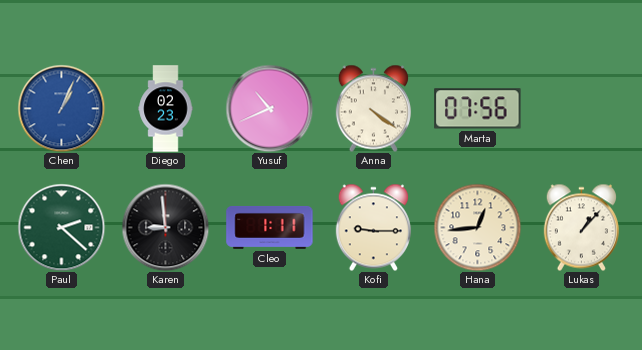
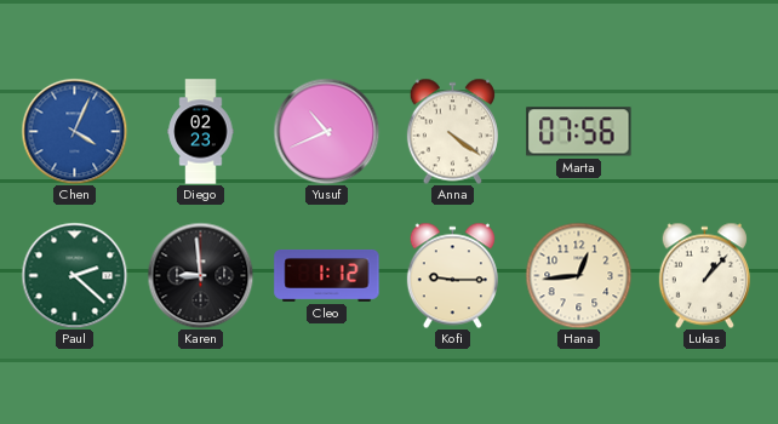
Chen: 1:04 -> 4:04
Cleo: 1:11 -> 1:12
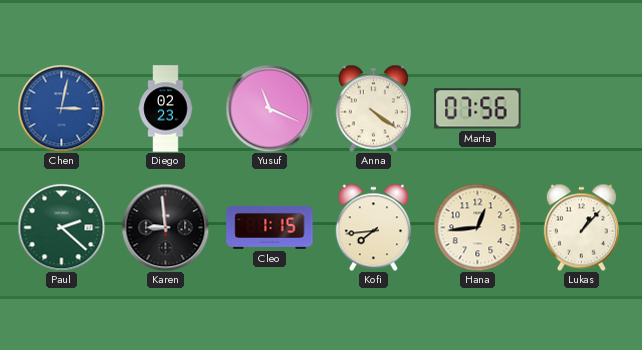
Chen: 4:04 -> 3:02
Yusuf: 10:41 -> 11:19
Cleo: 1:12 -> 1:15
Kofi: 9:15 -> 7:44
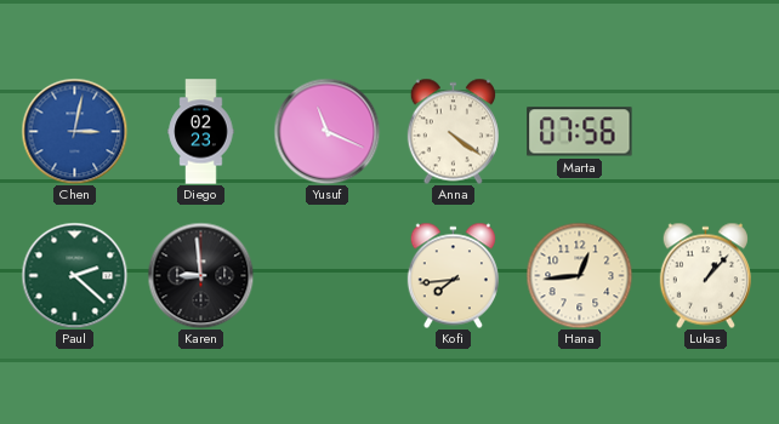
Cleo: 1:15 -> none
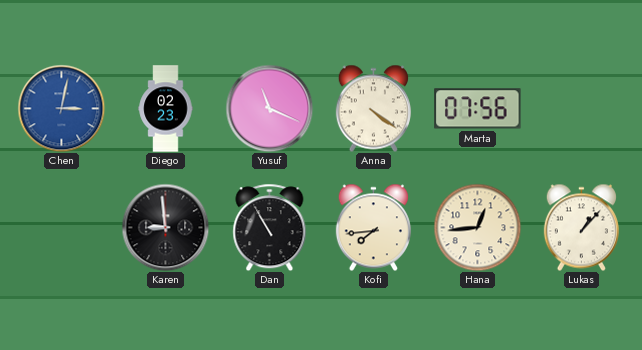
Paul: 2:22 -> none
Dan: none -> 10:55
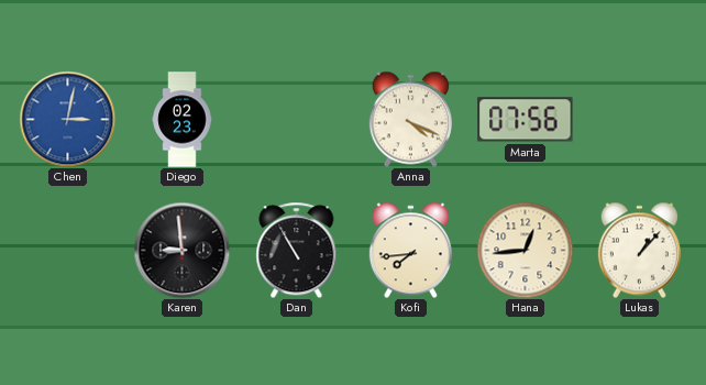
Yusuf: 11:19 -> none
Anna: 4:21 -> 4:19
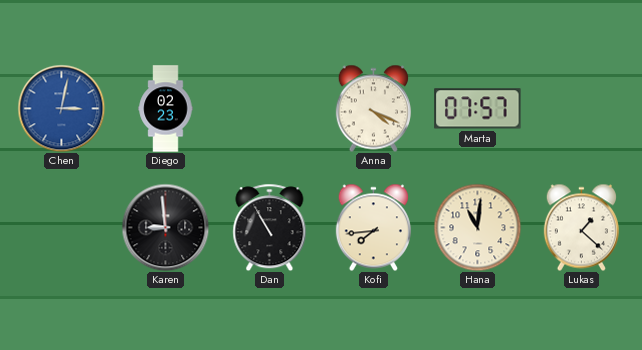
Marta: 07:56 -> 07:57
Hana: 12:44 -> 11:01
Lukas: 1:07 -> 1:22
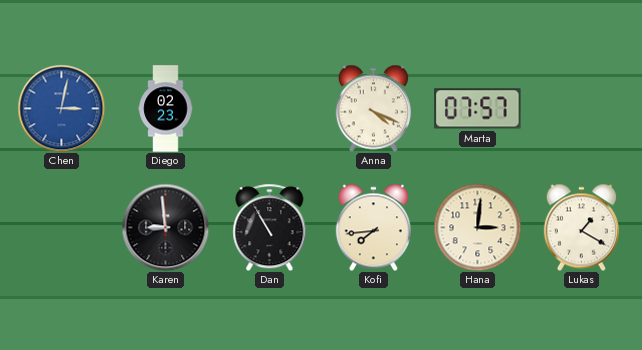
Hana: 11:01 -> 3:01
Lukas: 1:22 -> 1:20
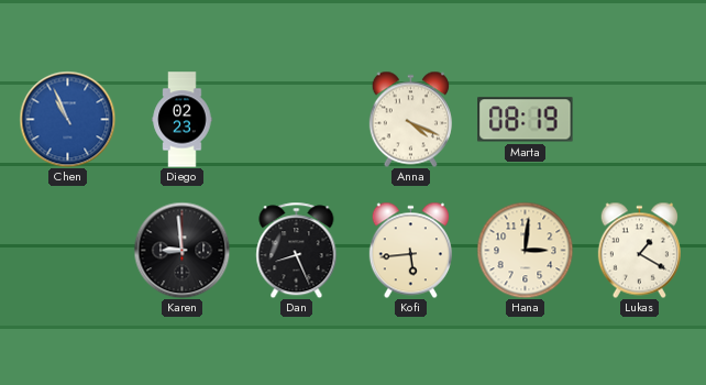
Chen: 3:02 -> 10:56
Marta: 07:57 -> 08:19
Dan: 10:55 -> 8:26
Kofi: 7:44 -> 5:44
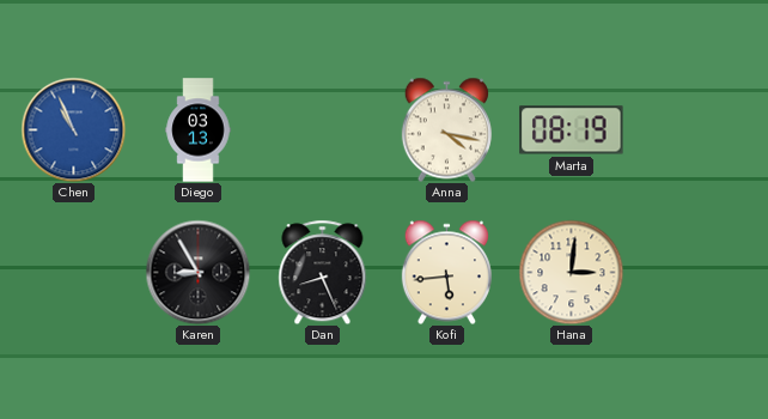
Diego: 02:23 -> 03:13
Anna: 4:19 -> 4:17
Karen: 8:59 -> 8:55
Lukas: 1:20 -> none
